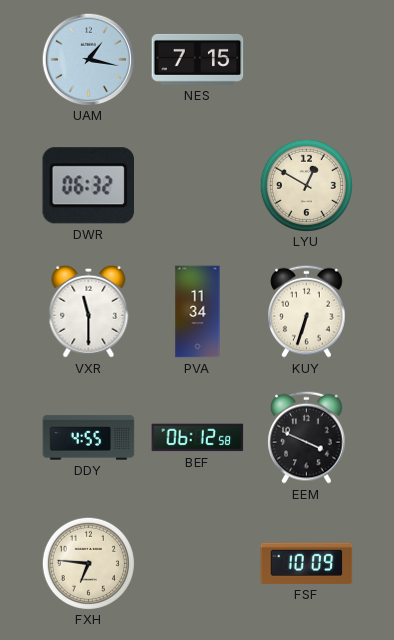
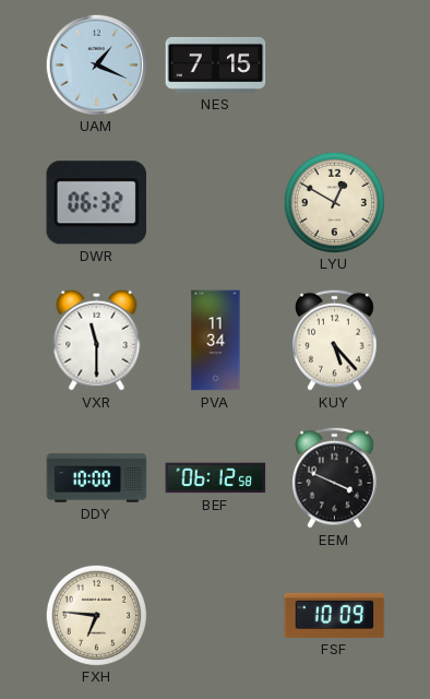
UAM: 1:17 -> 1:19
KUY: 6:33 -> 5:23
DDY: 4:55 -> 10:00
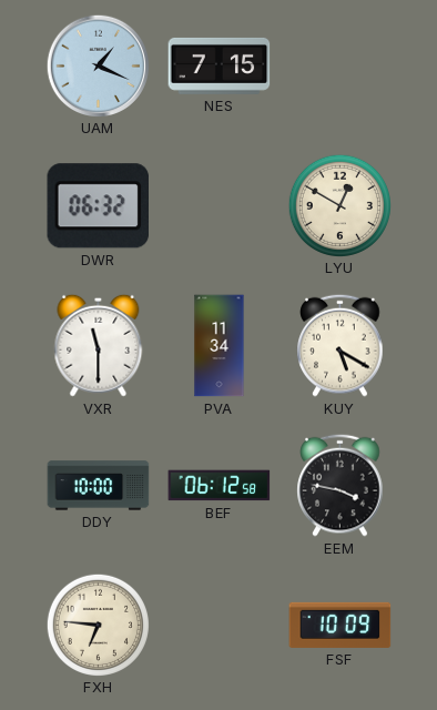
KUY: 5:23 -> 5:20
EEM: 3:49 -> 3:47
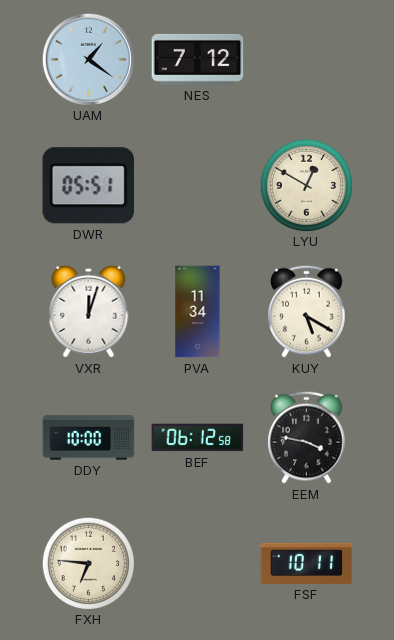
UAM: 1:19 -> 1:21
NES: 7:15 -> 7:12
DWR: 06:32 -> 05:51
VXR: 11:30 -> 12:03
FSF: 10:09 -> 10:11
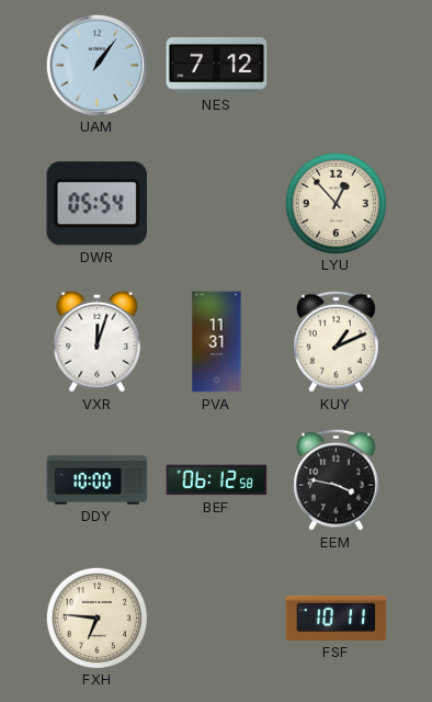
UAM: 1:21 -> 1:06
DWR: 05:51 -> 05:54
LYU: 12:50 -> 12:53
PVA: 11:34 -> 11:31
KUY: 5:20 -> 1:11
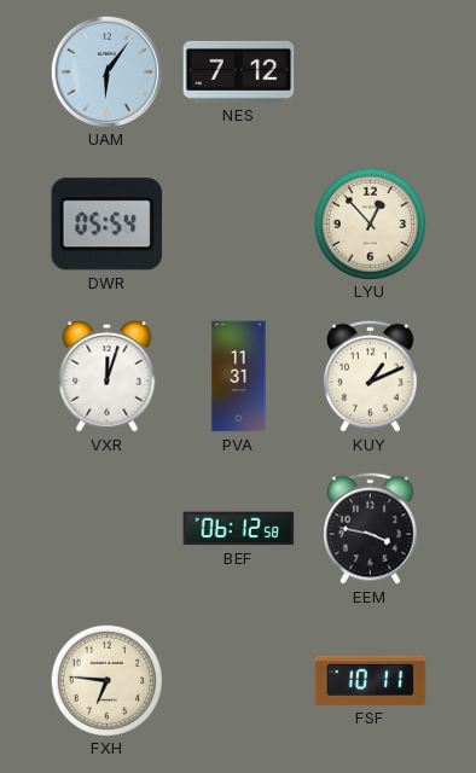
UAM: 1:06 -> 6:06
DDY: 10:00 -> none
